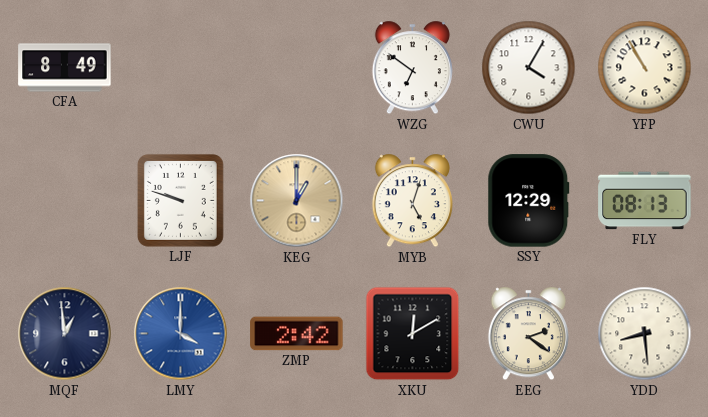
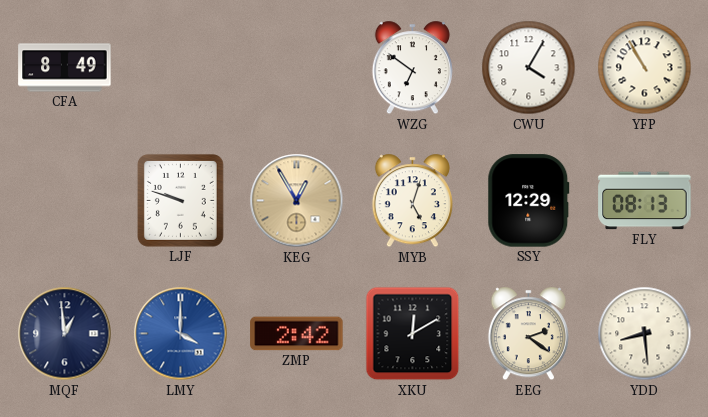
KEG: 1:00 -> 12:55
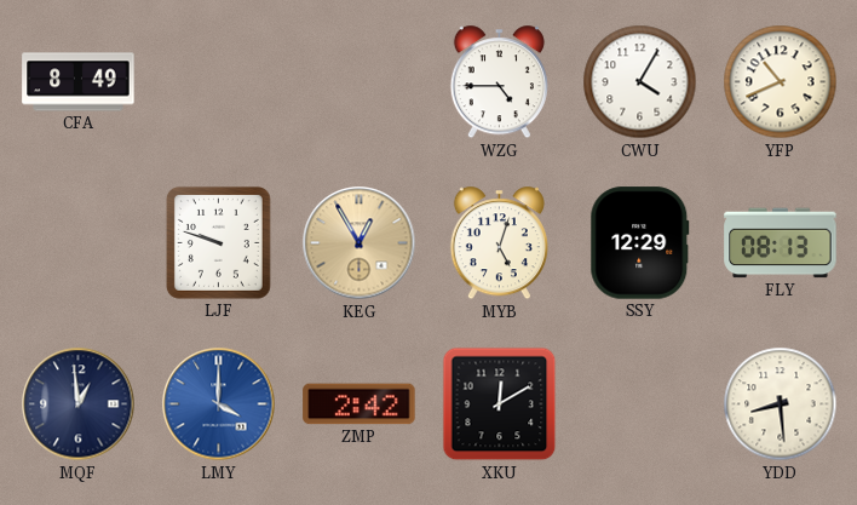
WZG: 6:51 -> 4:45
YFP: 10:55 -> 10:41
EEG: 2:21 -> none
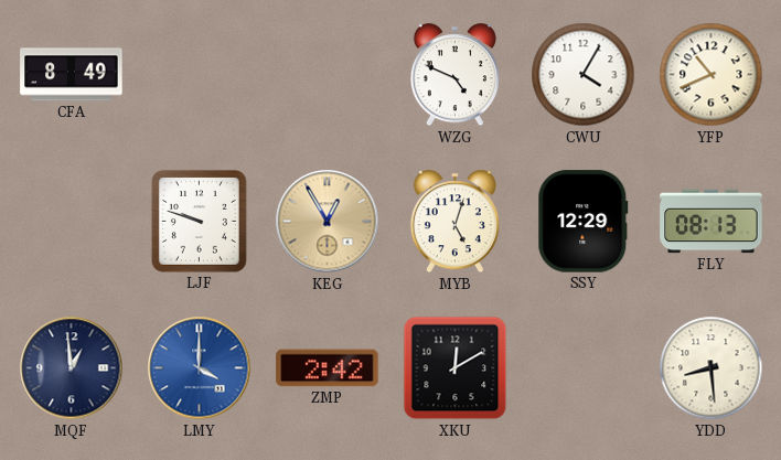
WZG: 4:45 -> 4:49
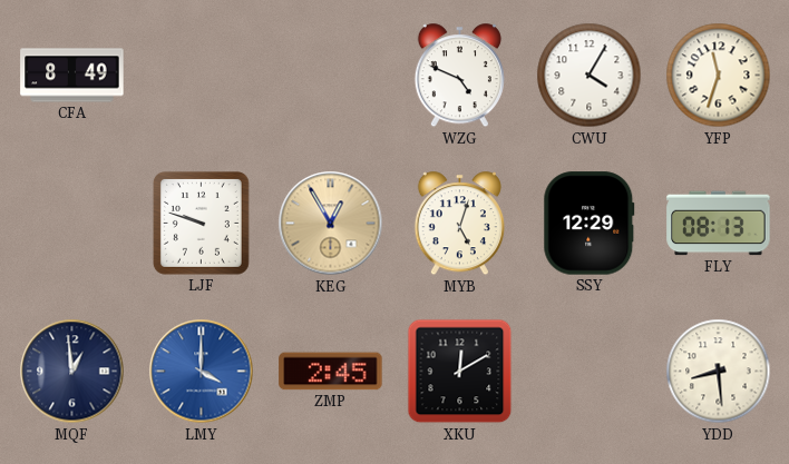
YFP: 10:41 -> 11:33
ZMP: 2:42 -> 2:45
